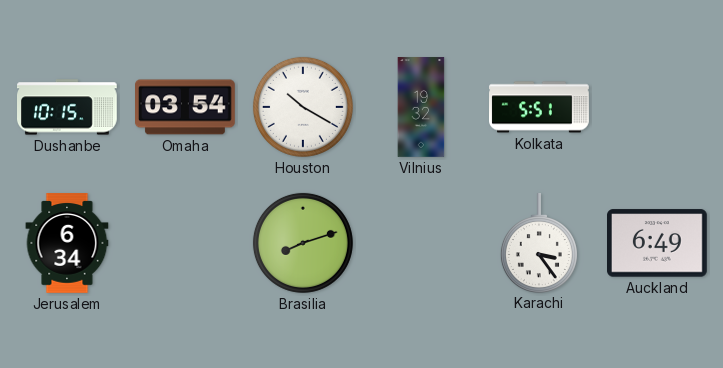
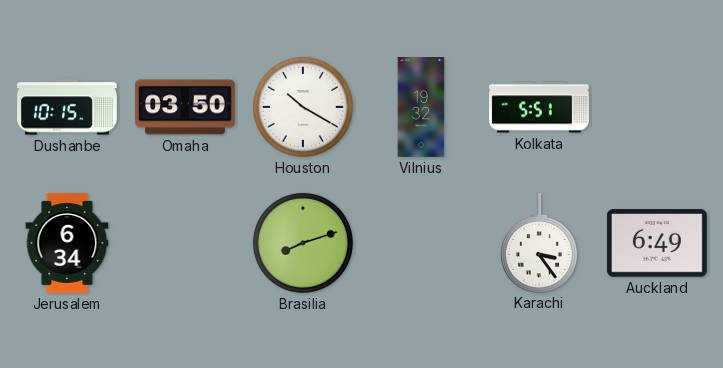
Omaha: 03:54 -> 03:50
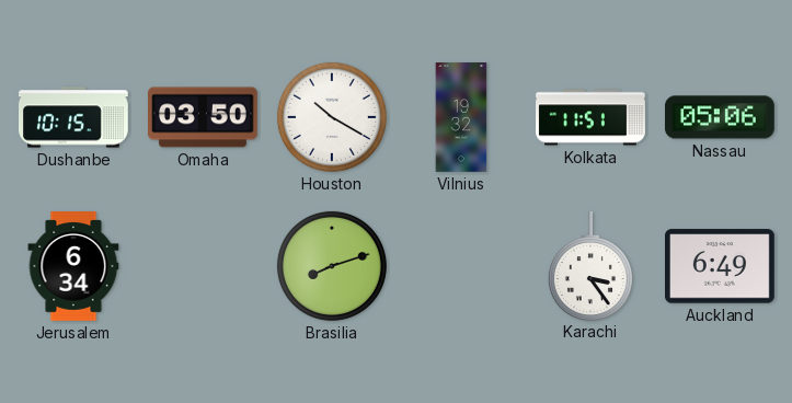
Kolkata: 5:51 -> 11:51
Nassau: none -> 05:06
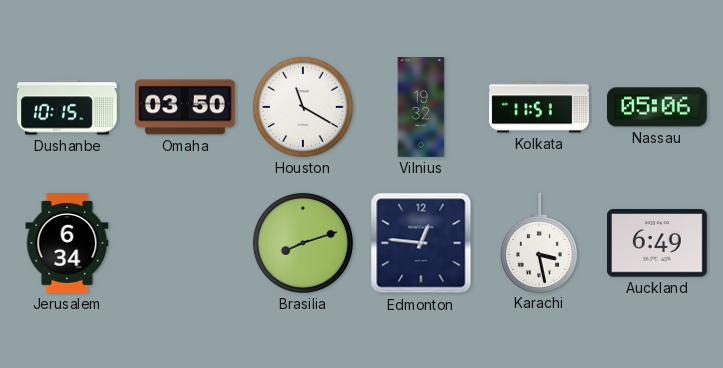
Houston: 10:20 -> 11:20
Edmonton: none -> 12:46
Karachi: 3:24 -> 3:28
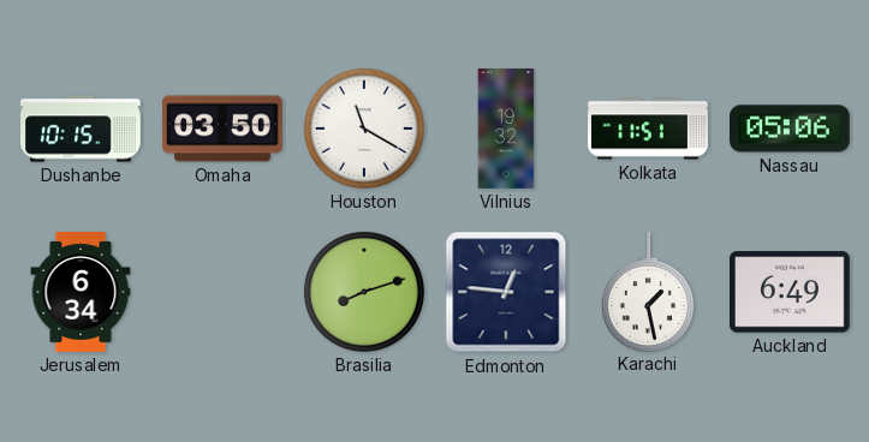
Karachi: 3:28 -> 1:28
